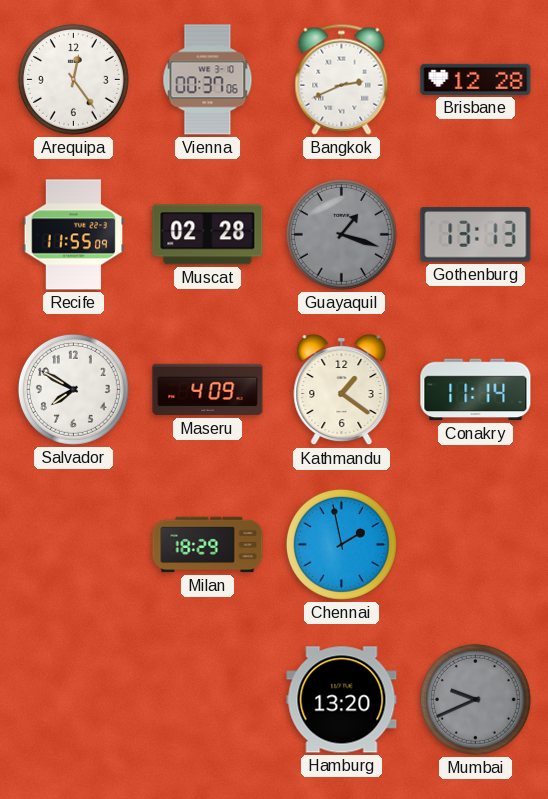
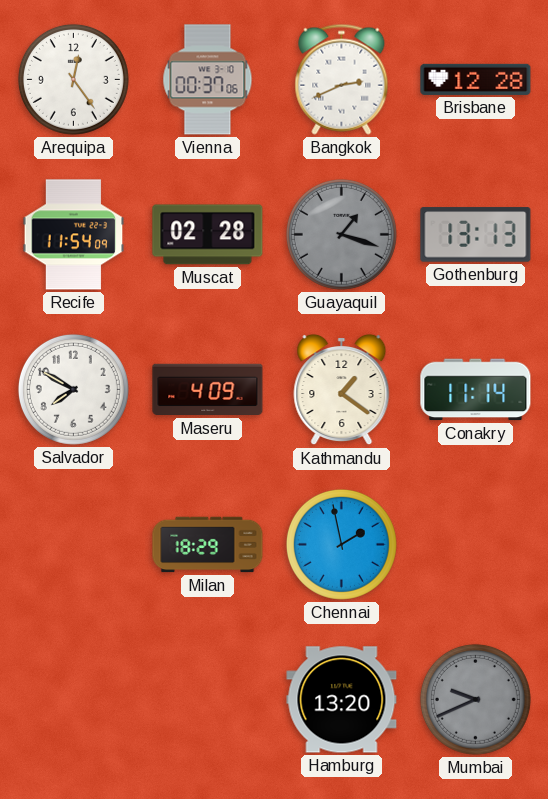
Recife: 11:55 -> 11:54
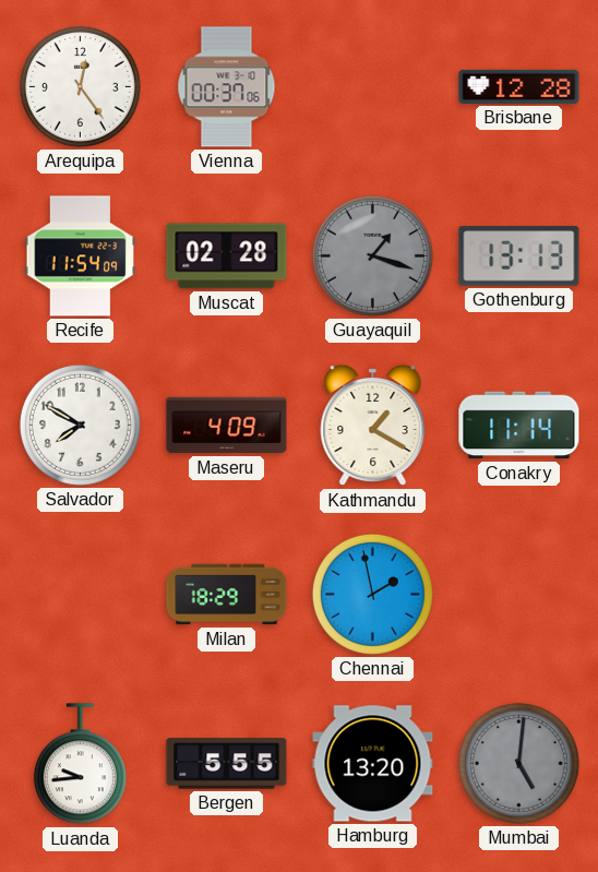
Bangkok: 2:41 -> none
Kathmandu: 1:21 -> 1:20
Luanda: none -> 9:44
Bergen: none -> 5:55
Mumbai: 9:41 -> 5:01
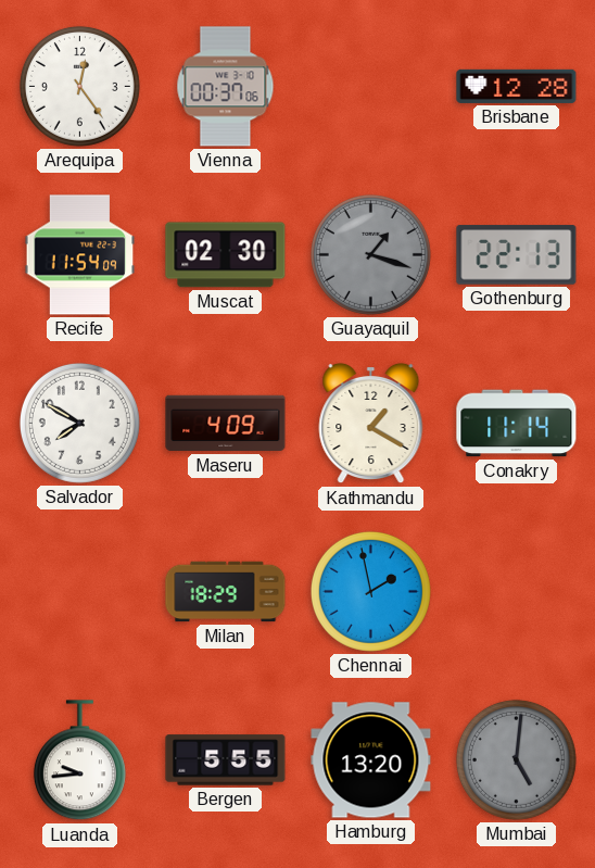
Muscat: 02:28 -> 02:30
Gothenburg: 13:13 -> 22:13
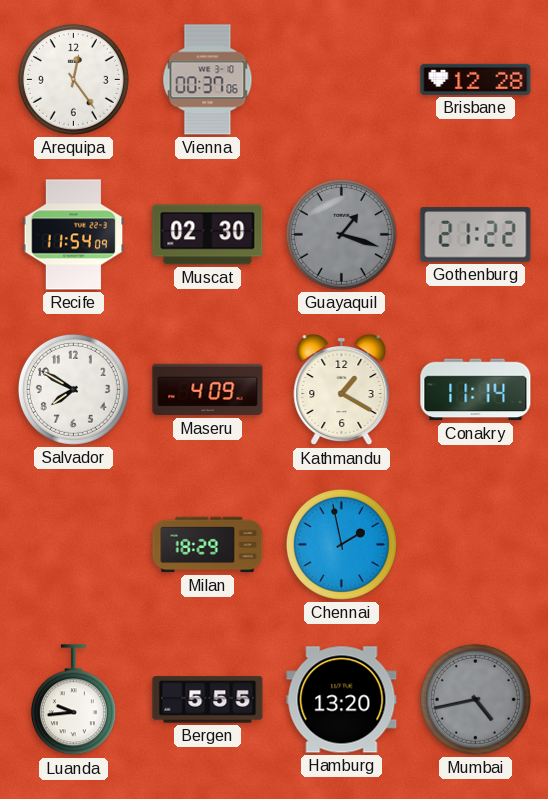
Gothenburg: 22:13 -> 21:22
Mumbai: 5:01 -> 4:43
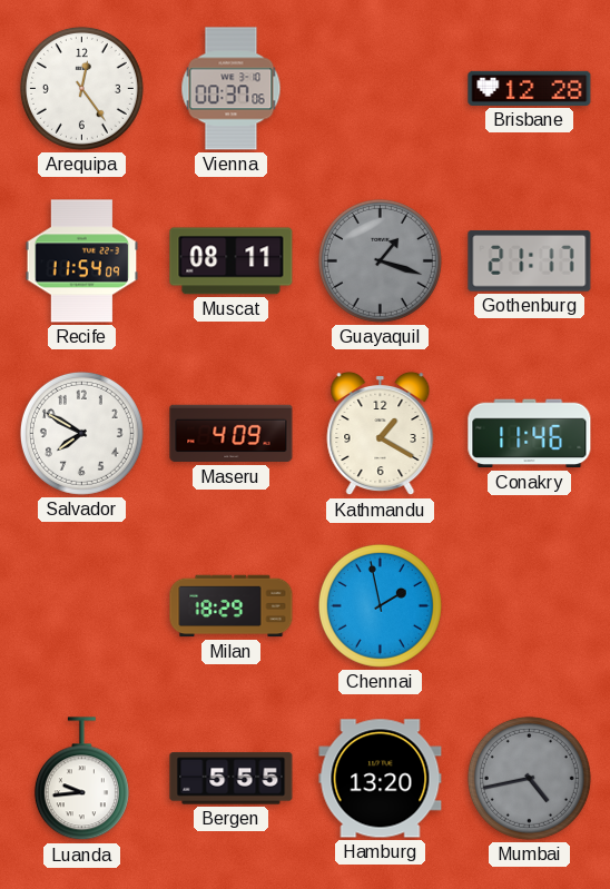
Muscat: 02:30 -> 08:11
Gothenburg: 21:22 -> 21:17
Conakry: 11:14 -> 11:46
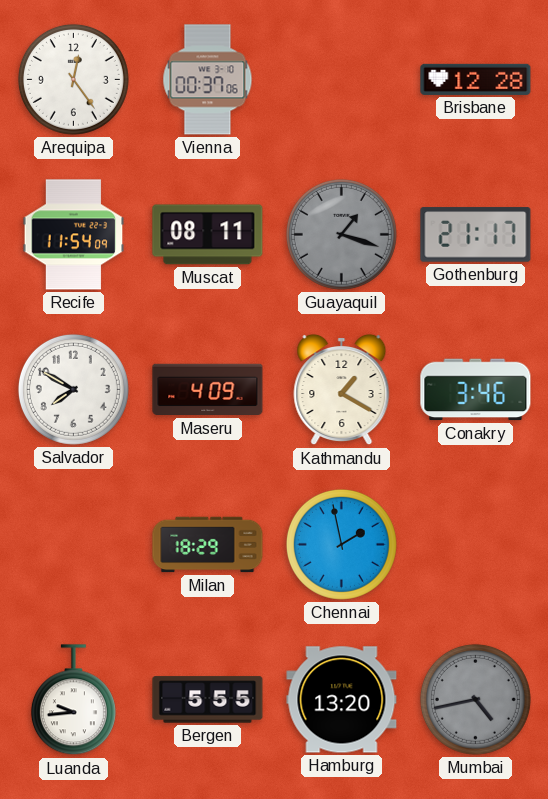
Conakry: 11:46 -> 3:46
